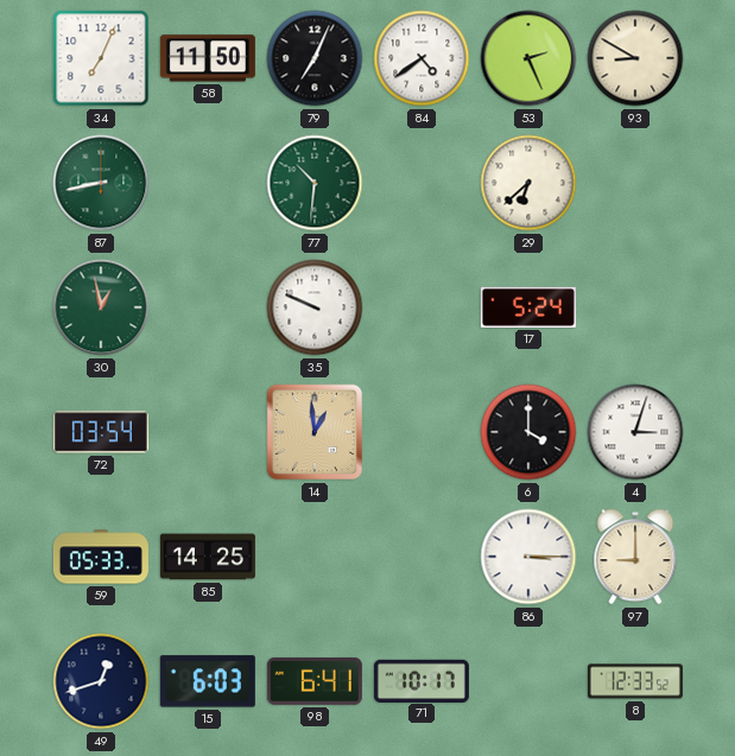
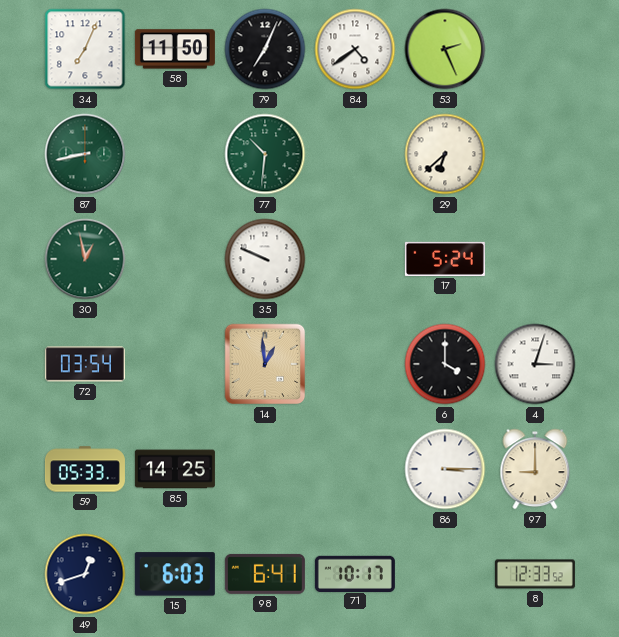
93: 8:50 -> none
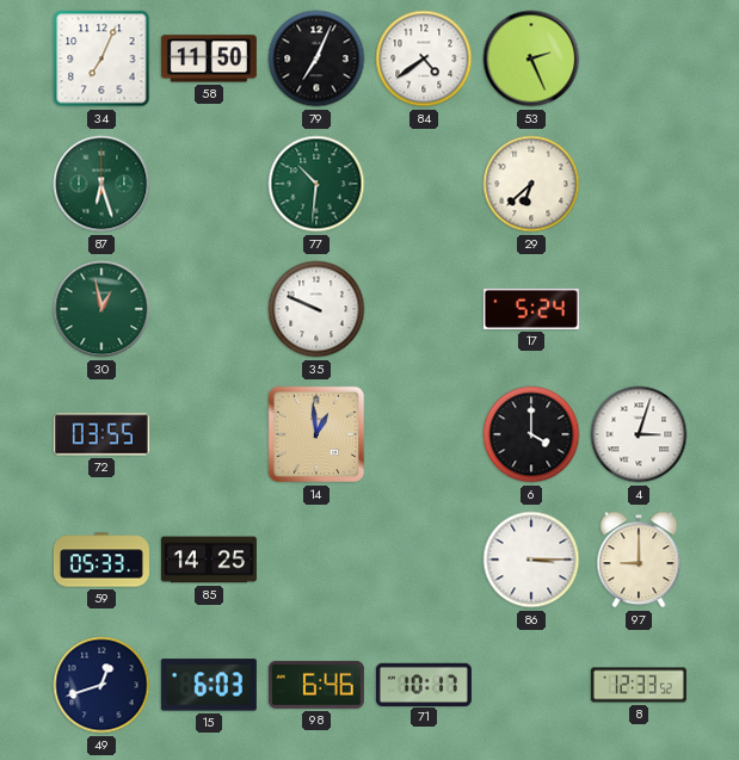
87: 8:43 -> 6:27
72: 03:54 -> 03:55
98: 6:41 -> 6:46
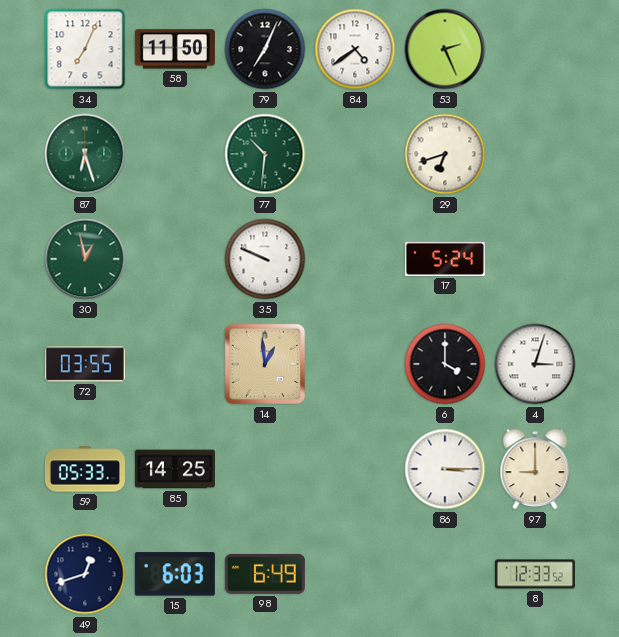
29: 6:38 -> 6:42
98: 6:46 -> 6:49
71: 10:17 -> none
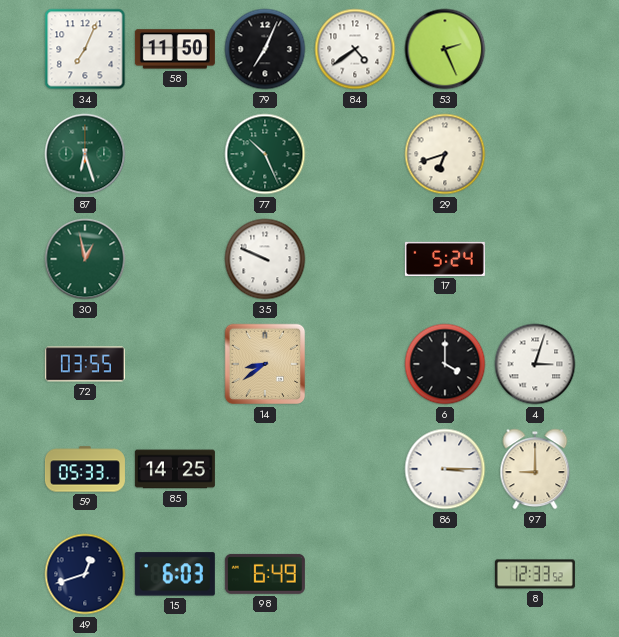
77: 10:31 -> 10:26
14: 12:59 -> 8:39
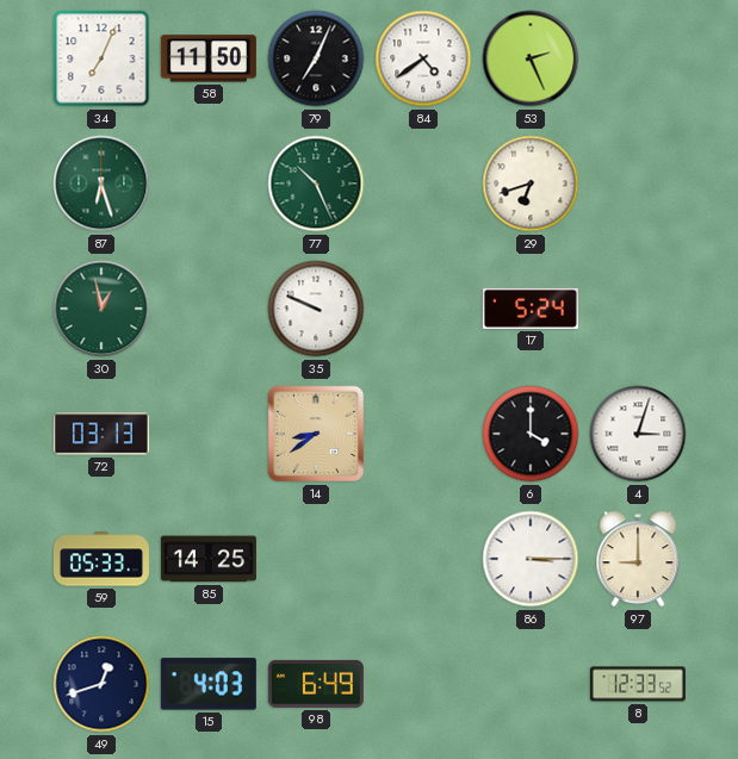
72: 03:55 -> 03:13
15: 6:03 -> 4:03
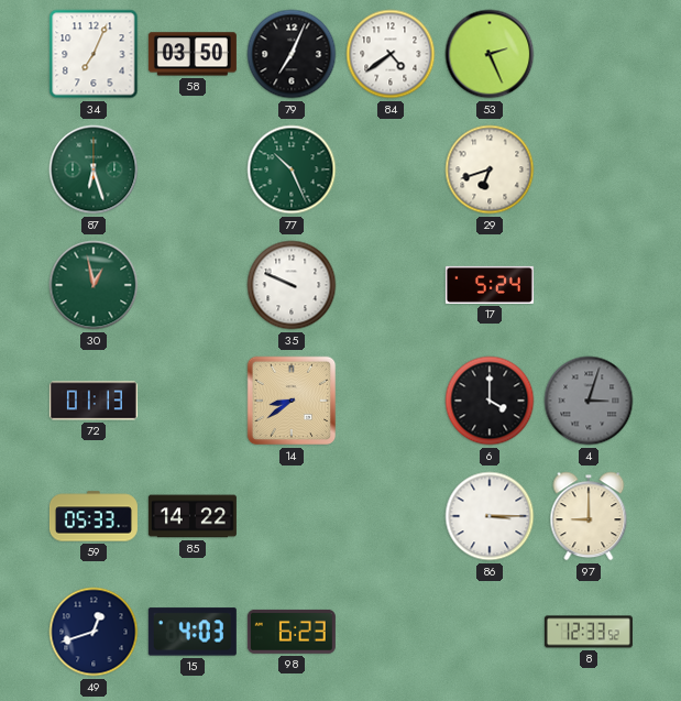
58: 11:50 -> 03:50
72: 03:13 -> 01:13
4 dial: white -> grey
85: 14:25 -> 14:22
98: 6:49 -> 6:23
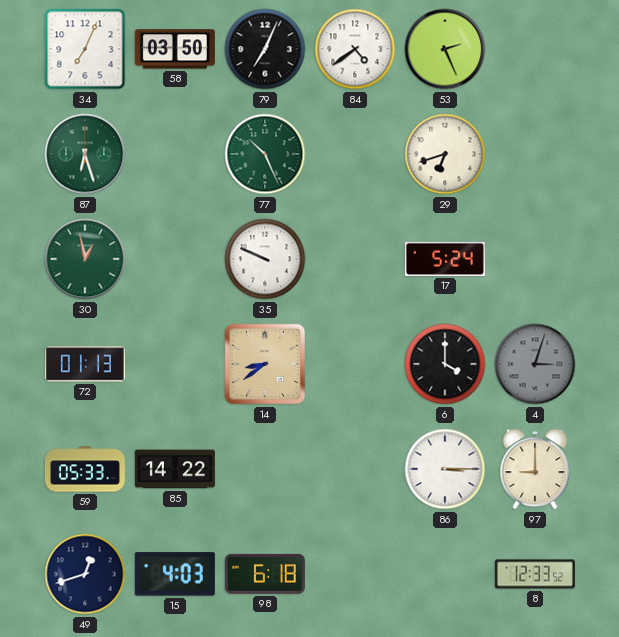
98: 6:23 -> 6:18
